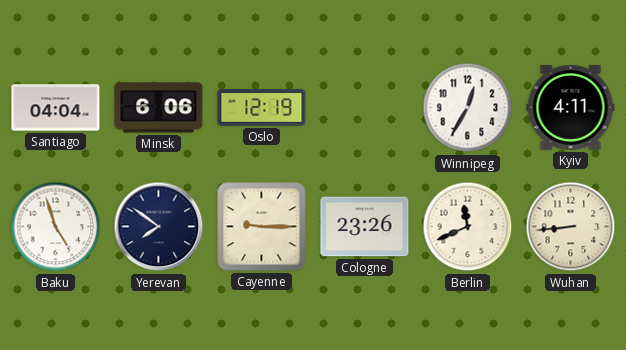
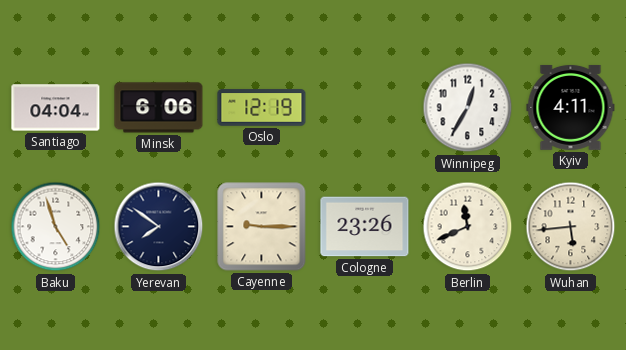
Wuhan: 8:44 -> 5:44
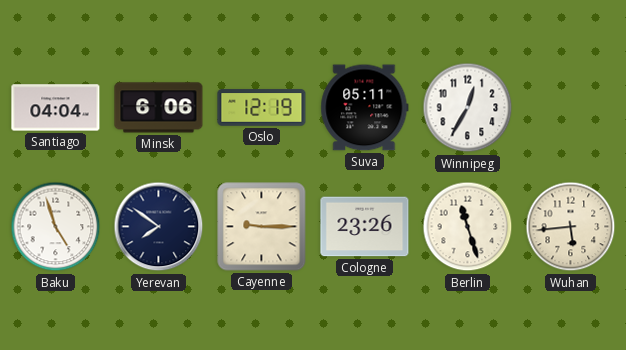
Suva: none -> 05:11
Kyiv: 4:11 -> none
Berlin: 11:41 -> 11:27
